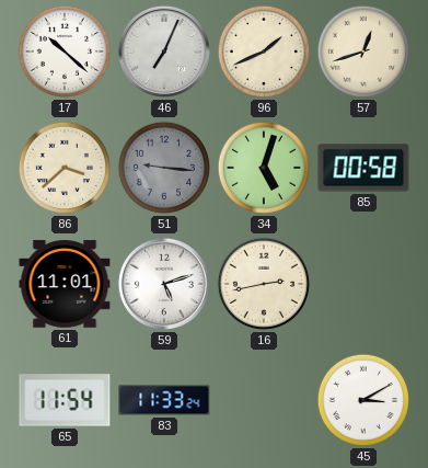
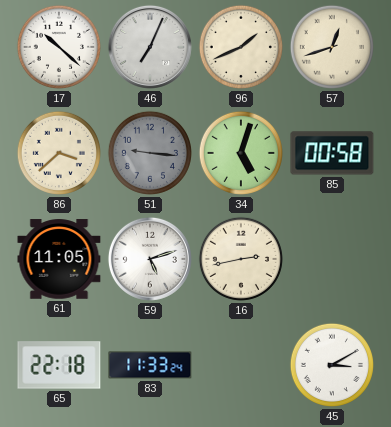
61: 11:01 -> 11:05
65: 11:54 -> 22:18
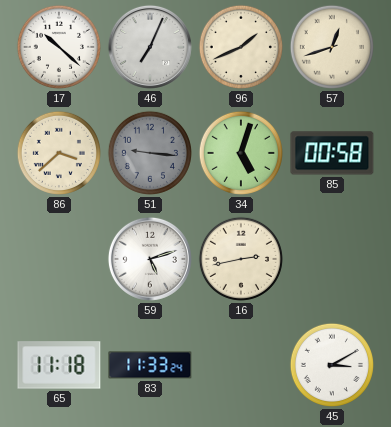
61: 11:05 -> none
65: 22:18 -> 11:18
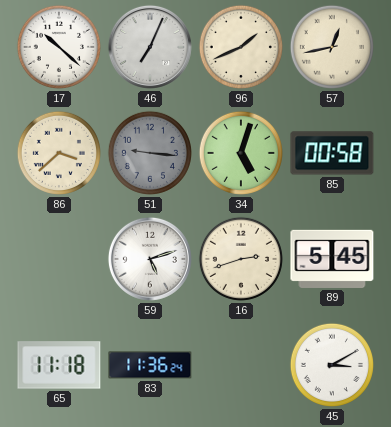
57: 12:42 -> 12:43
16: 2:43 -> 2:42
89: none -> 5:45
83: 11:33 -> 11:36
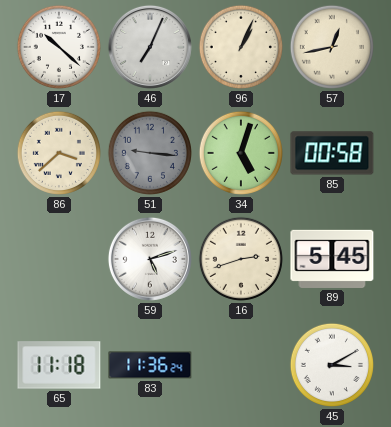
96: 1:41 -> 1:04
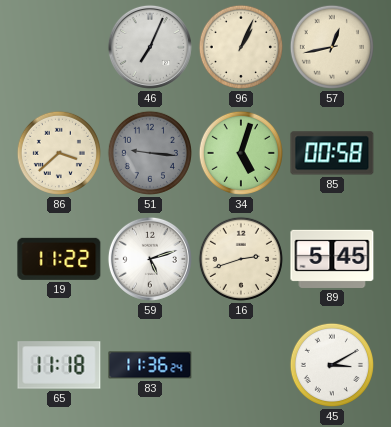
17: 10:22 -> none
19: none -> 11:22
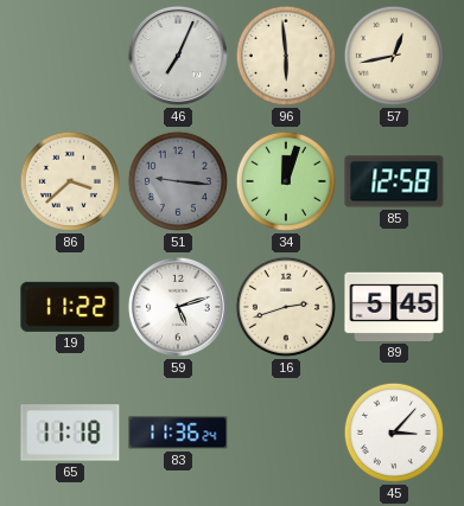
96: 1:04 -> 5:59
34: 5:03 -> 12:03
85: 00:58 -> 12:58
45: 3:10 -> 3:07
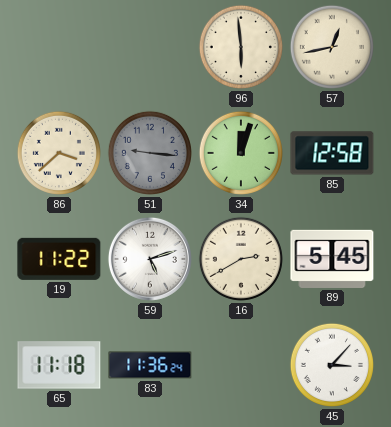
46: 7:04 -> none
16: 2:42 -> 2:40
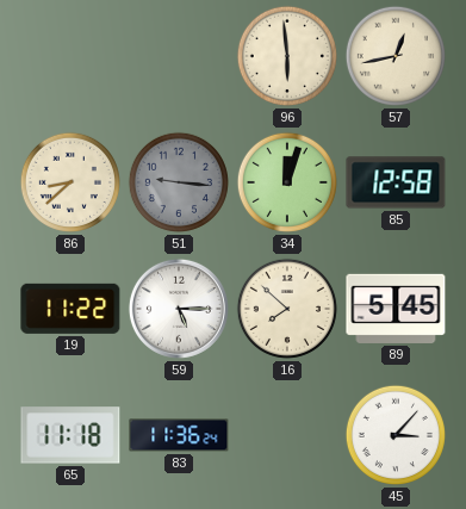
86: 3:38 -> 8:38
59: 5:12 -> 5:15
16: 2:40 -> 7:52
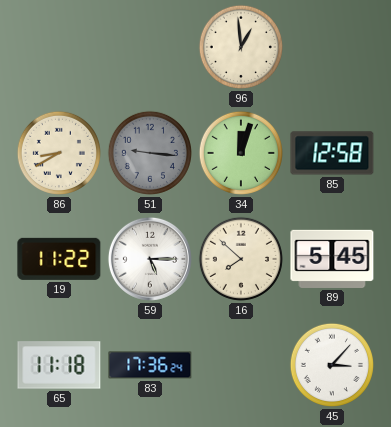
96: 5:59 -> 12:59
57: 12:43 -> none
86: 8:38 -> 8:40
83: 11:36 -> 17:36
